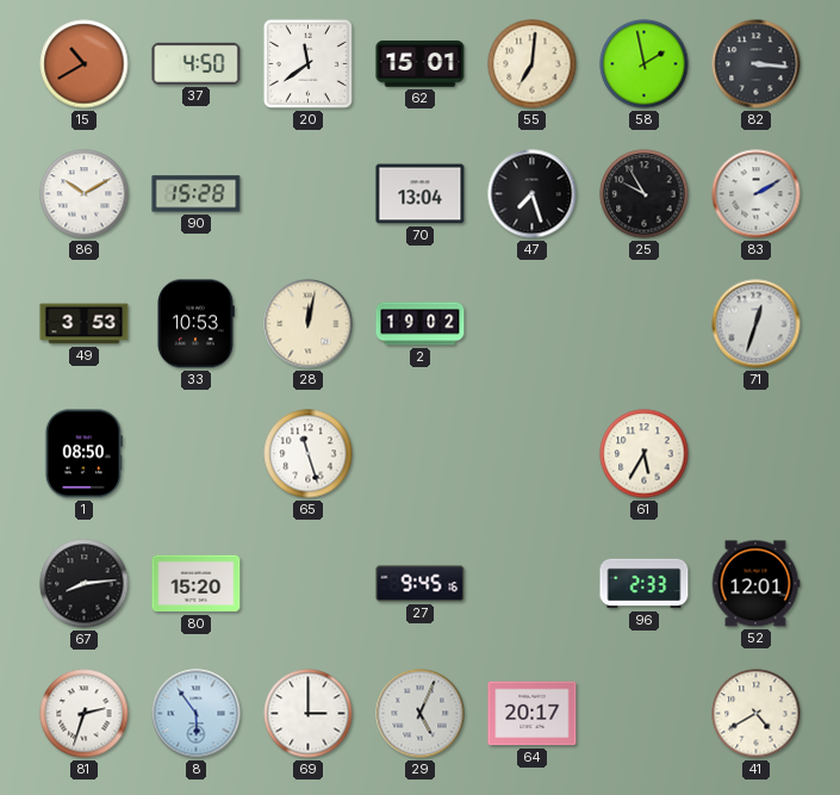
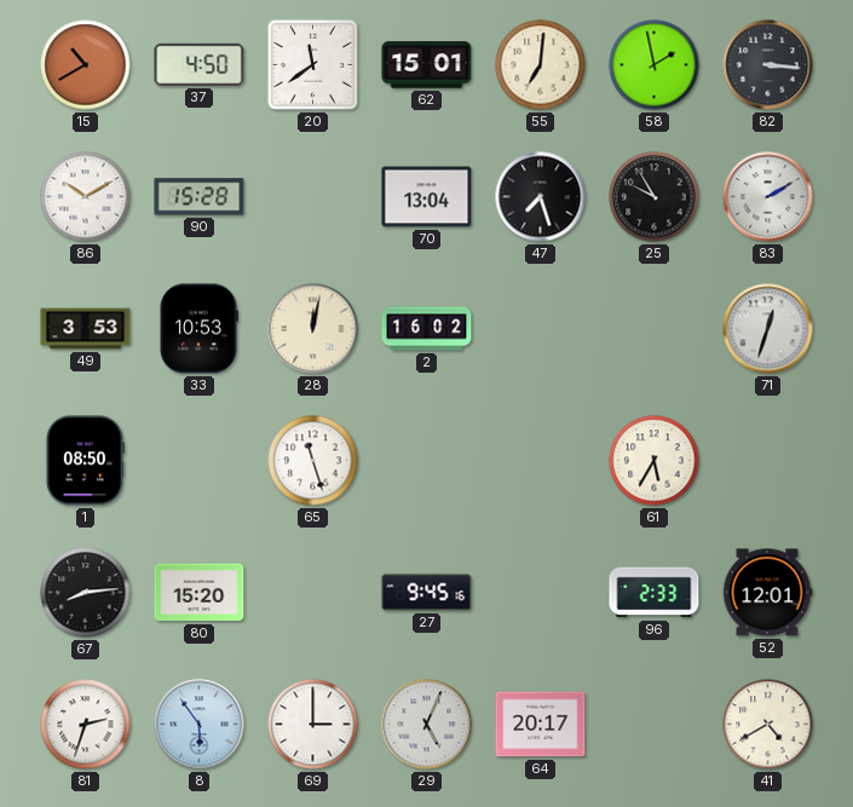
2: 19:02 -> 16:02
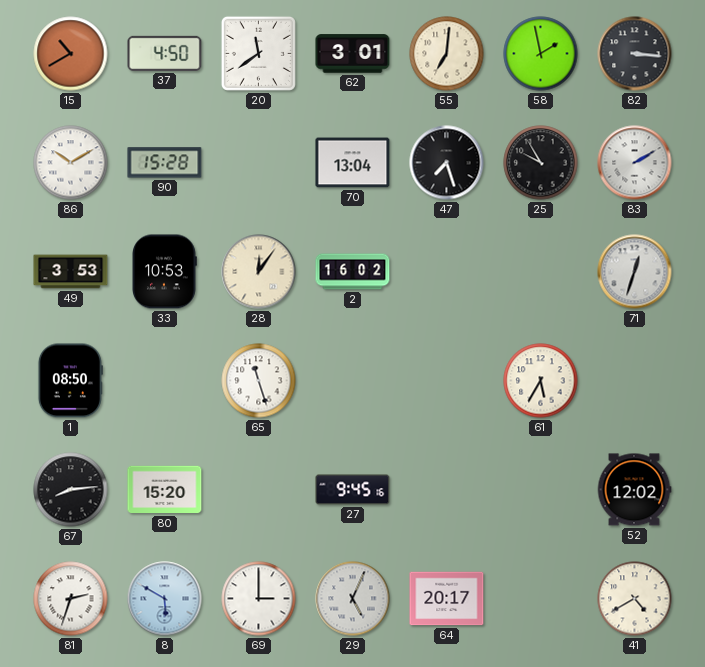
62: 15:01 -> 3:01
28: 12:02 -> 12:06
96: 2:33 -> none
52: 12:01 -> 12:02
8: 5:54 -> 5:50
